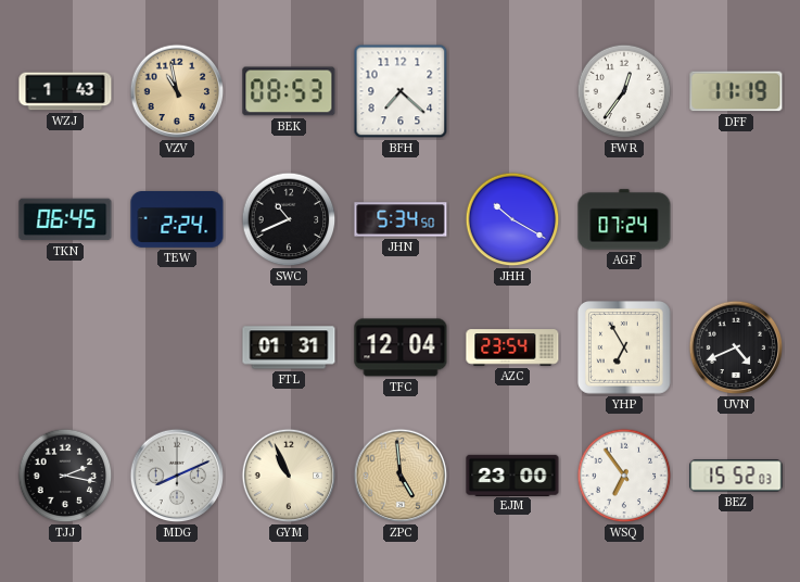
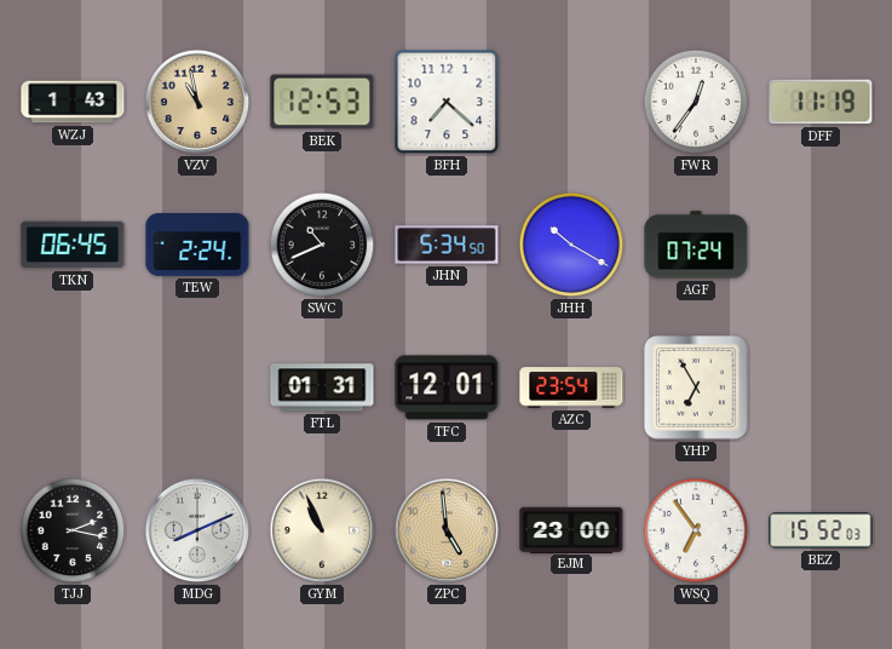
BEK: 08:53 -> 12:53
TFC: 12:04 -> 12:01
UVN: 4:41 -> none
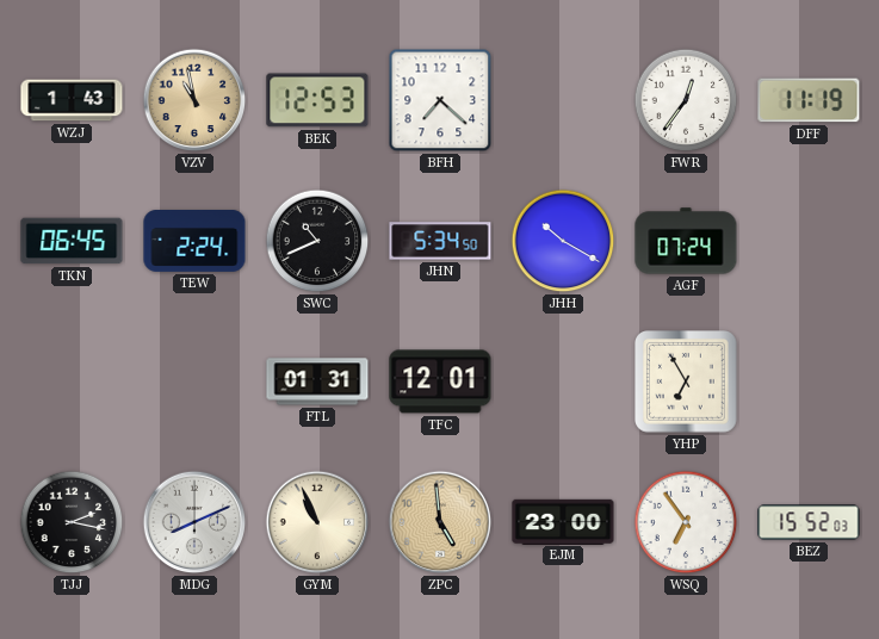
AZC: 23:54 -> none
